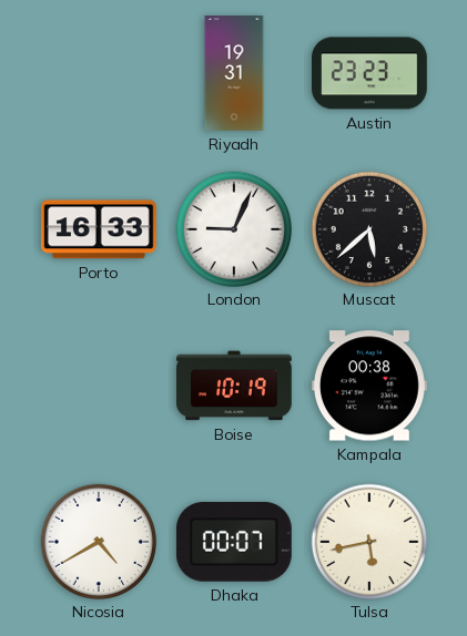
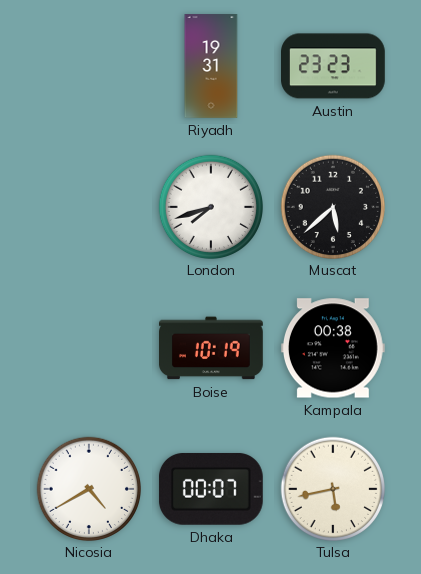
Porto: 16:33 -> none
London: 9:04 -> 7:42
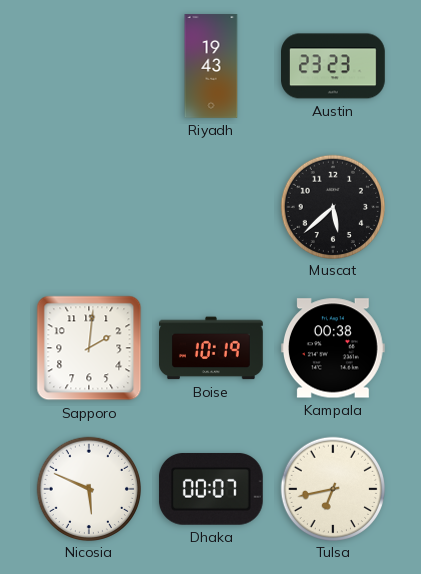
Riyadh: 19:31 -> 19:43
London: 7:42 -> none
Sapporo: none -> 2:01
Nicosia: 4:40 -> 5:49
Tulsa: 5:43 -> 6:43
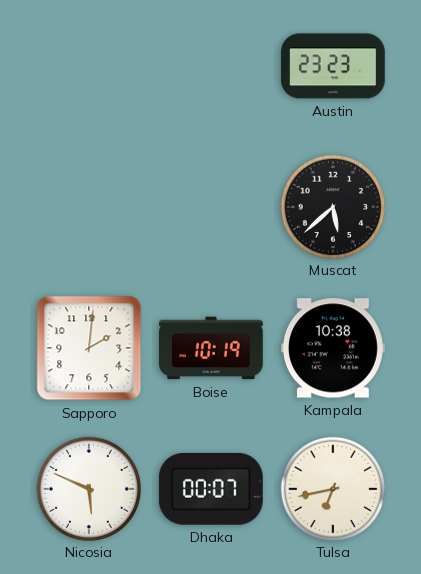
Riyadh: 19:43 -> none
Kampala: 00:38 -> 10:38
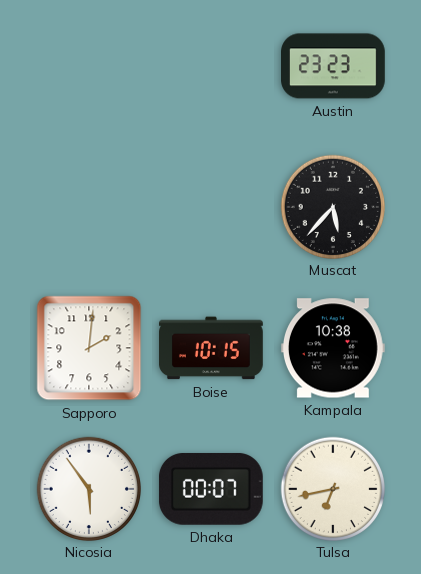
Muscat: 5:38 -> 5:37
Boise: 10:19 -> 10:15
Nicosia: 5:49 -> 5:54
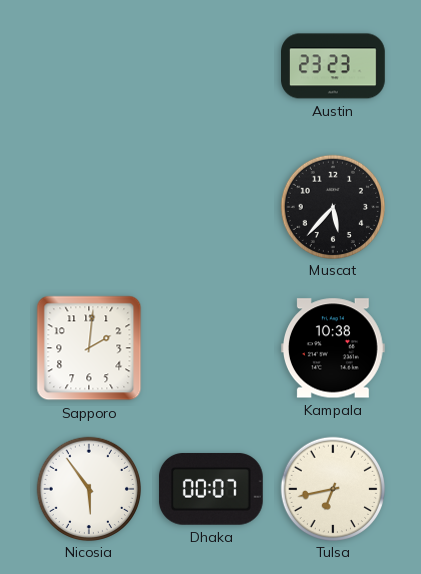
Boise: 10:15 -> none
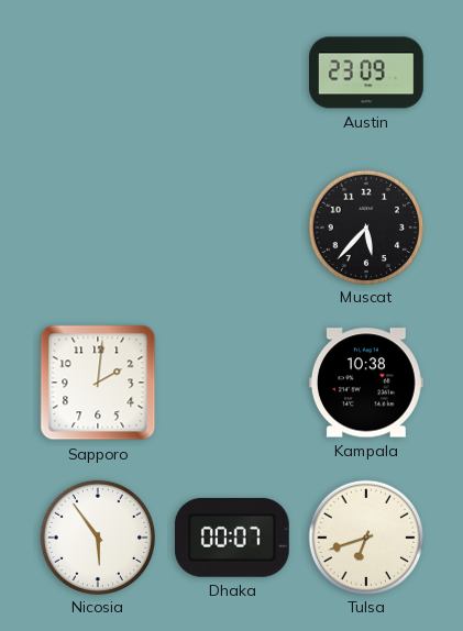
Austin: 23:23 -> 23:09
Tulsa: 6:43 -> 6:42
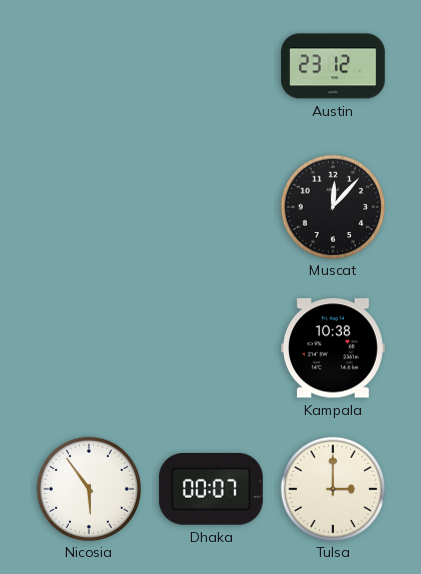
Austin: 23:09 -> 23:12
Muscat: 5:37 -> 12:07
Sapporo: 2:01 -> none
Tulsa: 6:42 -> 3:00
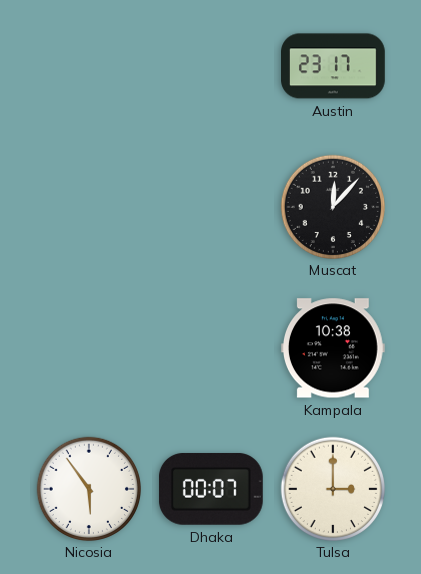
Austin: 23:12 -> 23:17
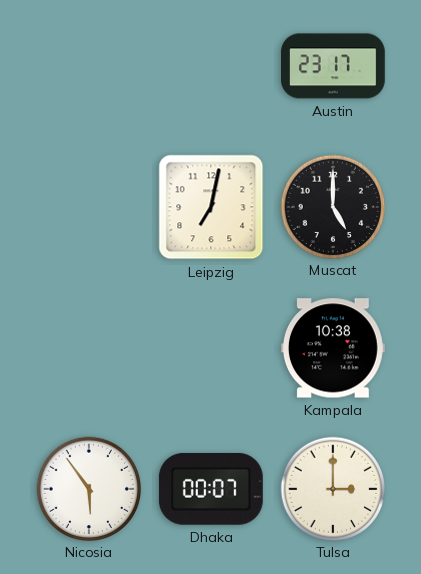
Leipzig: none -> 7:02
Muscat: 12:07 -> 5:00
